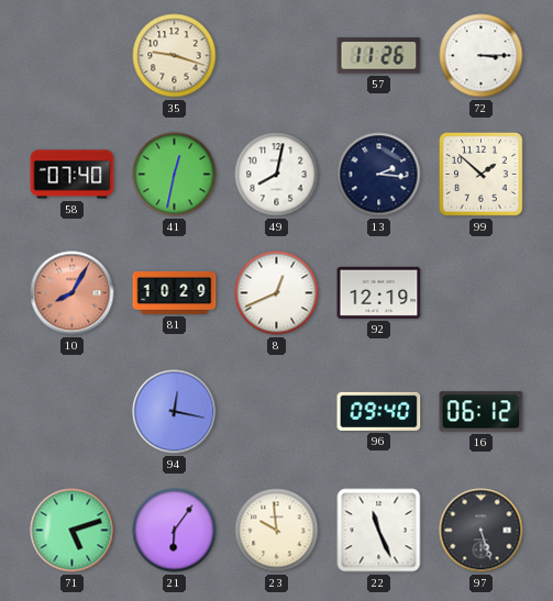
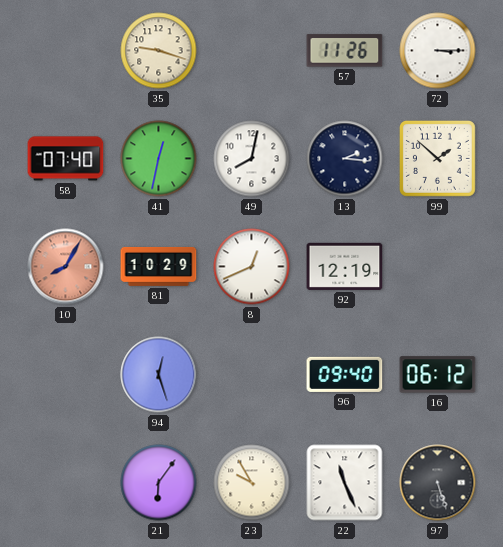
94: 12:17 -> 12:27
71: 5:12 -> none
23: 9:59 -> 9:55
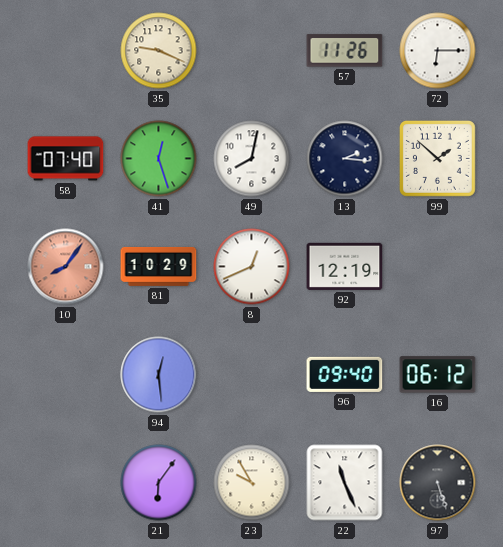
35: 9:18 -> 9:19
72: 3:15 -> 6:15
41: 12:32 -> 12:27
10: 8:05 -> 8:06
94: 12:27 -> 12:29
